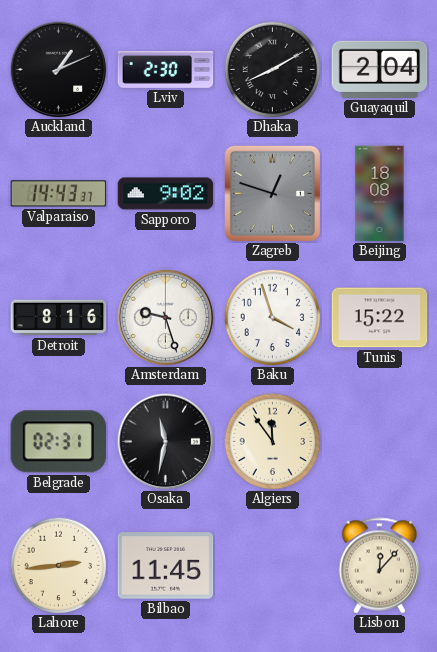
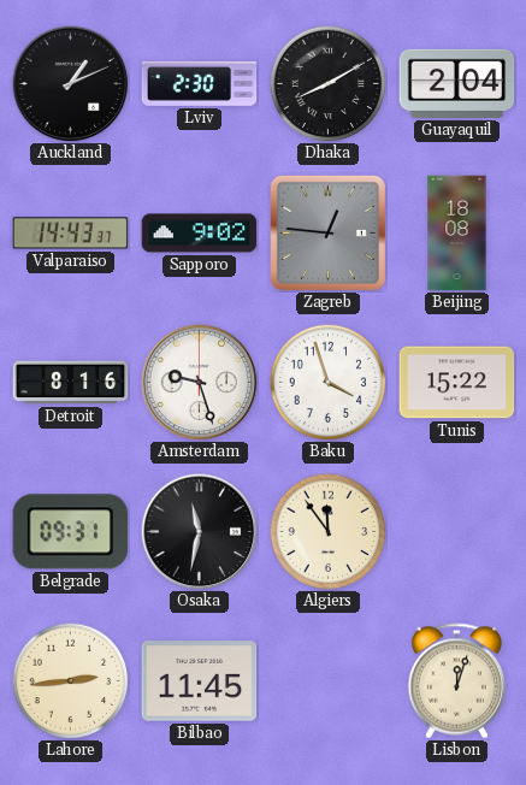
Zagreb: 12:48 -> 12:46
Belgrade: 02:31 -> 09:31
Lisbon: 12:07 -> 12:03
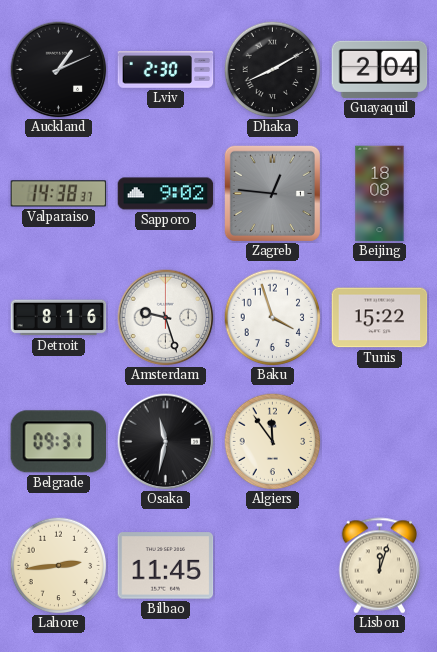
Valparaiso: 14:43 -> 14:38
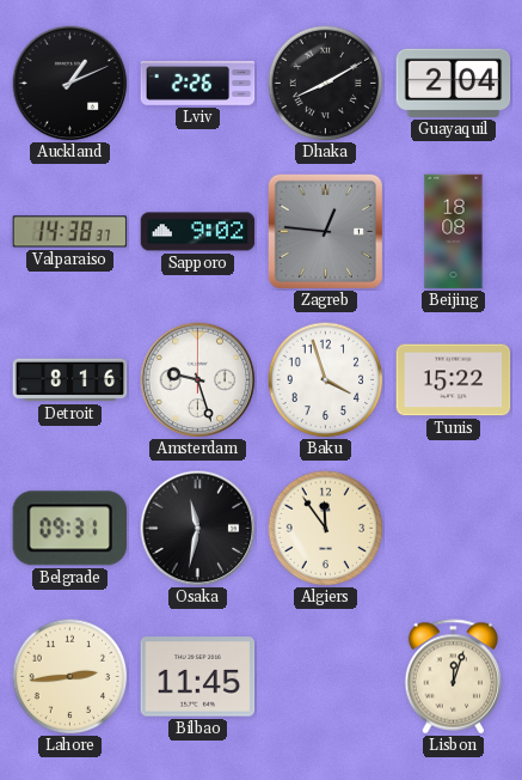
Lviv: 2:30 -> 2:26
